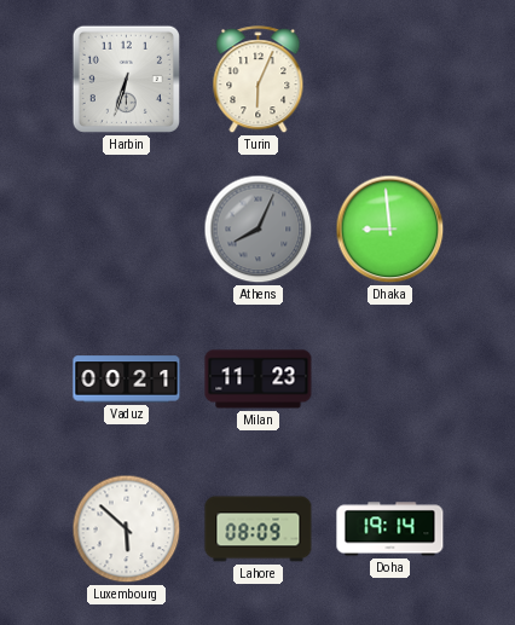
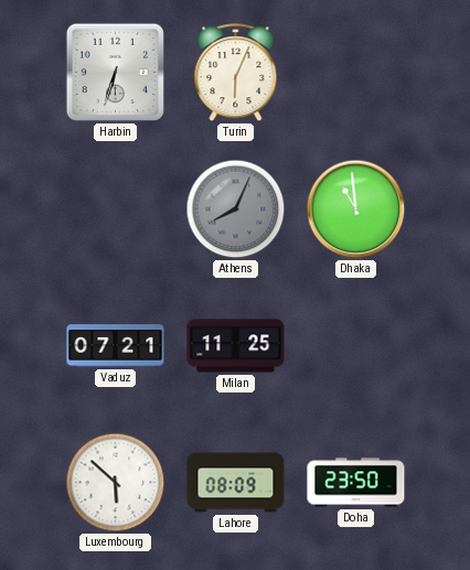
Dhaka: 8:59 -> 10:59
Vaduz: 00:21 -> 07:21
Milan: 11:23 -> 11:25
Doha: 19:14 -> 23:50
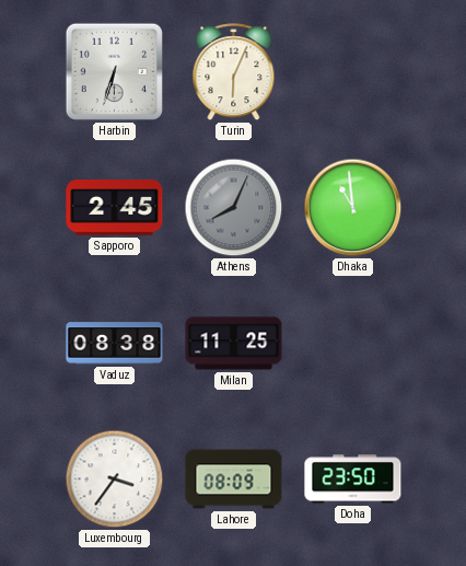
Sapporo: none -> 2:45
Vaduz: 07:21 -> 08:38
Luxembourg: 5:52 -> 3:36
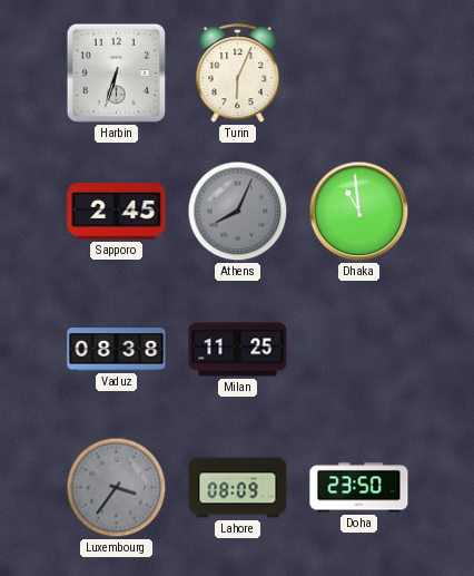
Luxembourg dial: white -> grey
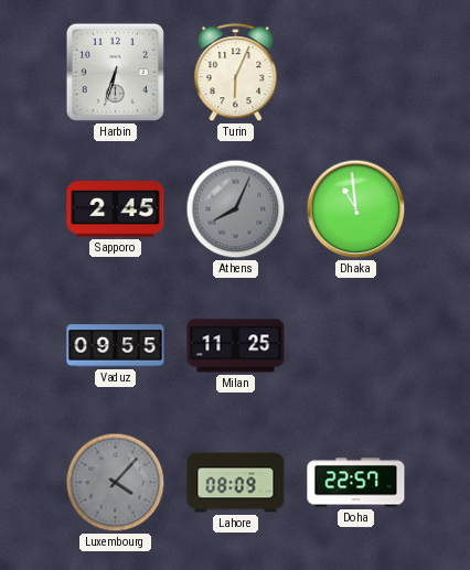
Vaduz: 08:38 -> 09:55
Luxembourg: 3:36 -> 4:07
Doha: 23:50 -> 22:57
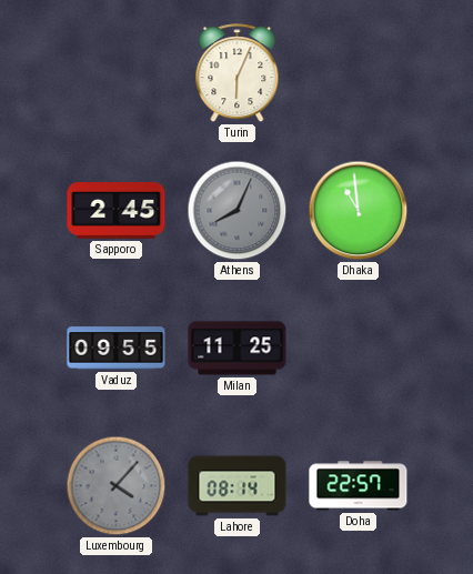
Harbin: 6:33 -> none
Lahore: 08:09 -> 08:14
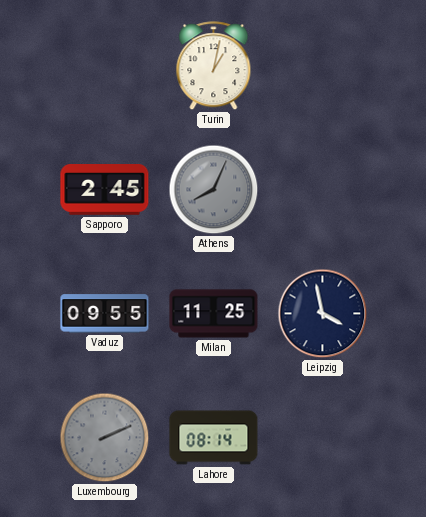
Turin: 6:04 -> 1:02
Dhaka: 10:59 -> none
Leipzig: none -> 3:58
Luxembourg: 4:07 -> 2:11
Doha: 22:57 -> none
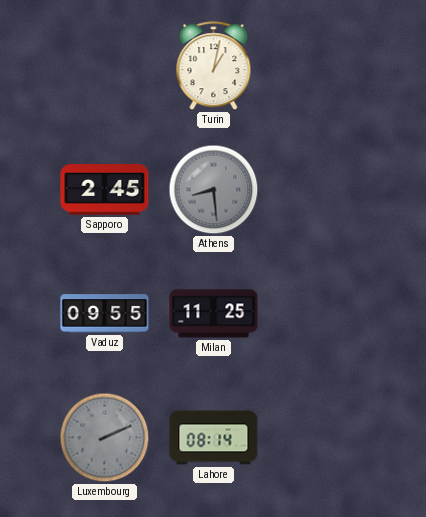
Athens: 8:04 -> 8:29
Leipzig: 3:58 -> none
